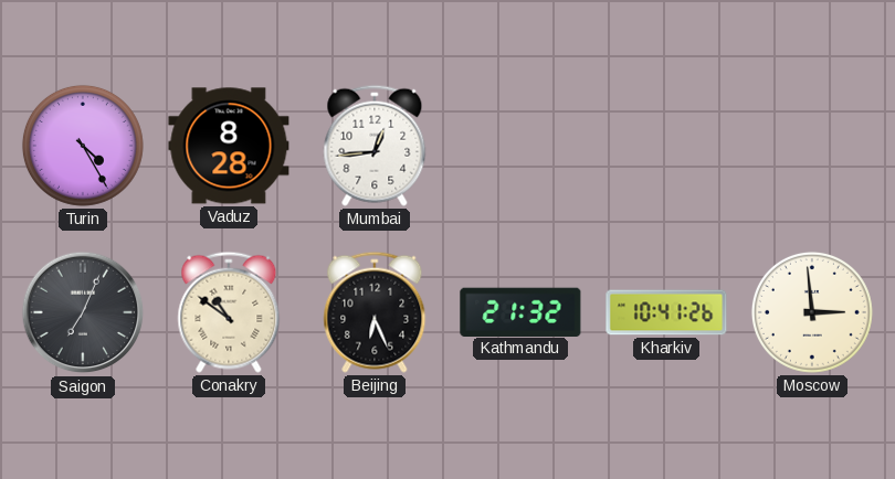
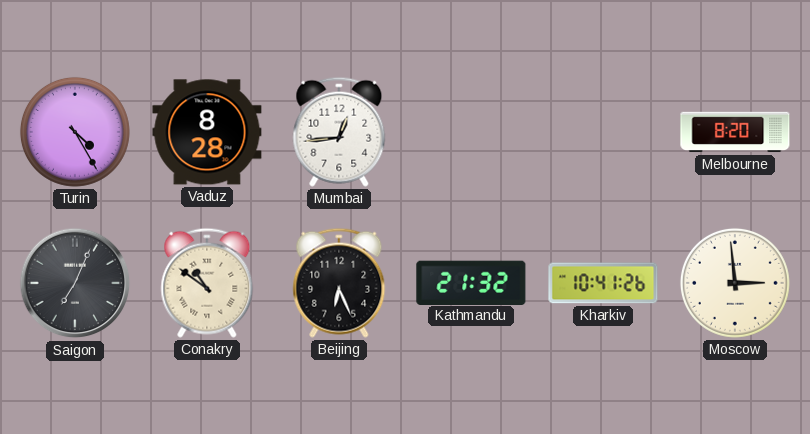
Melbourne: none -> 8:20
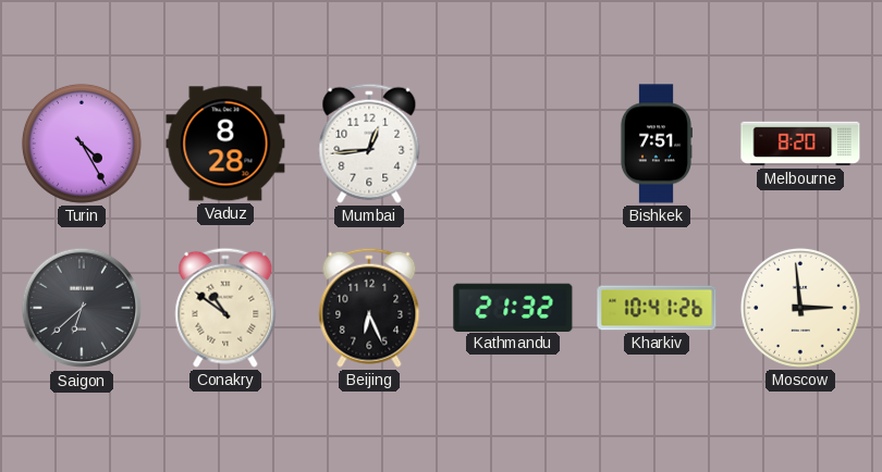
Bishkek: none -> 7:51
Saigon: 7:04 -> 6:38
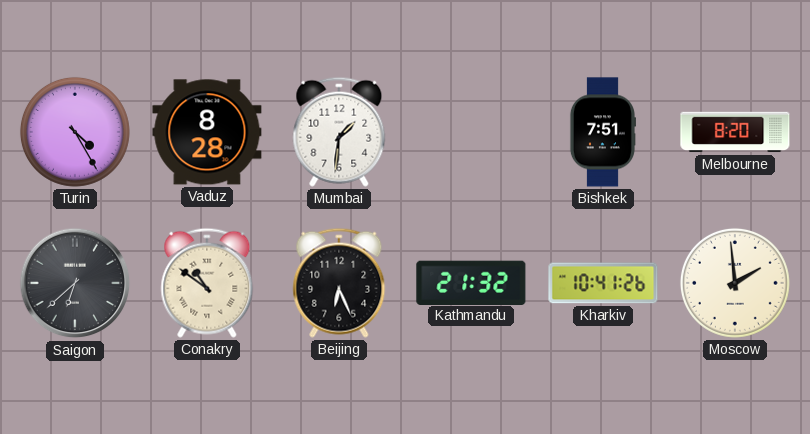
Mumbai: 12:44 -> 1:31
Moscow: 2:59 -> 1:59
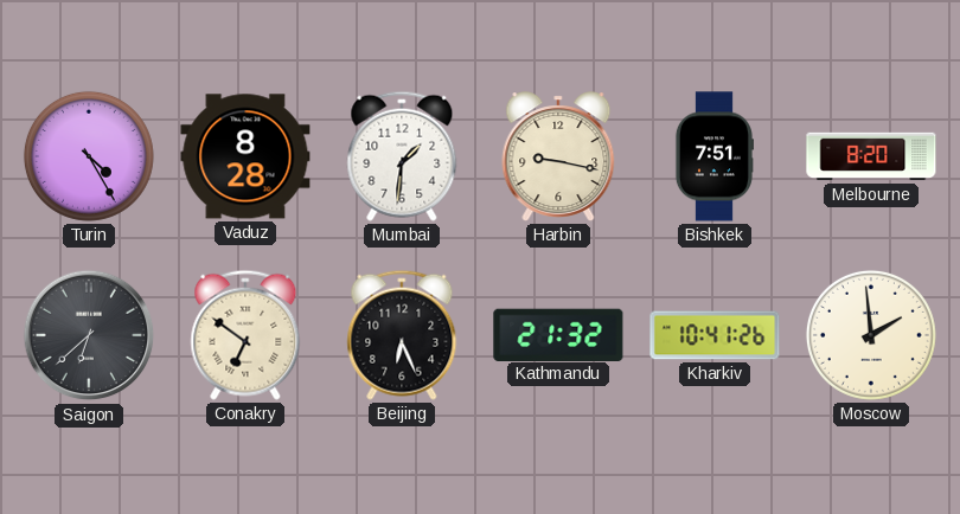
Harbin: none -> 9:17
Conakry: 10:51 -> 6:51
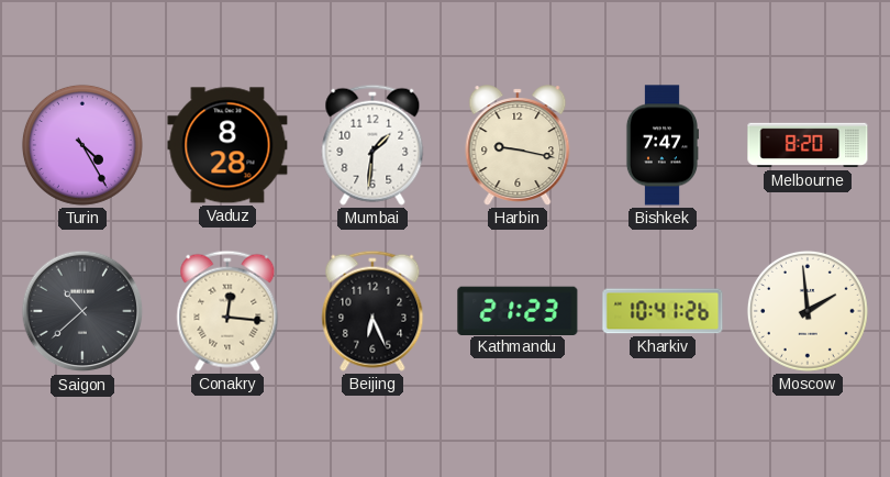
Bishkek: 7:51 -> 7:47
Saigon: 6:38 -> 10:38
Conakry: 6:51 -> 12:16
Kathmandu: 21:32 -> 21:23
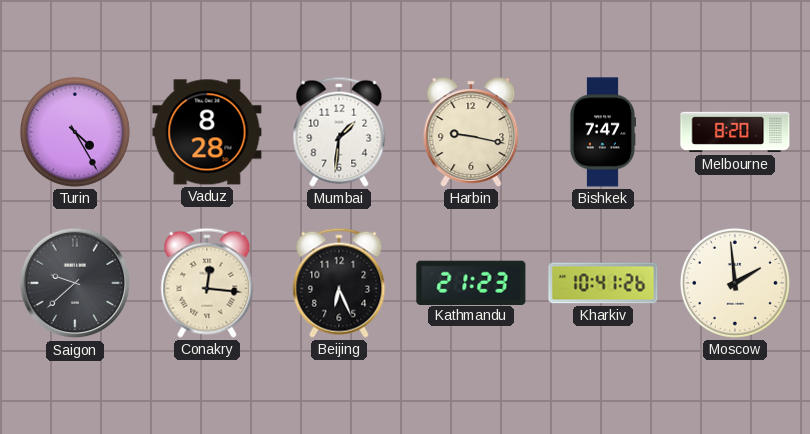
Saigon: 10:38 -> 9:38
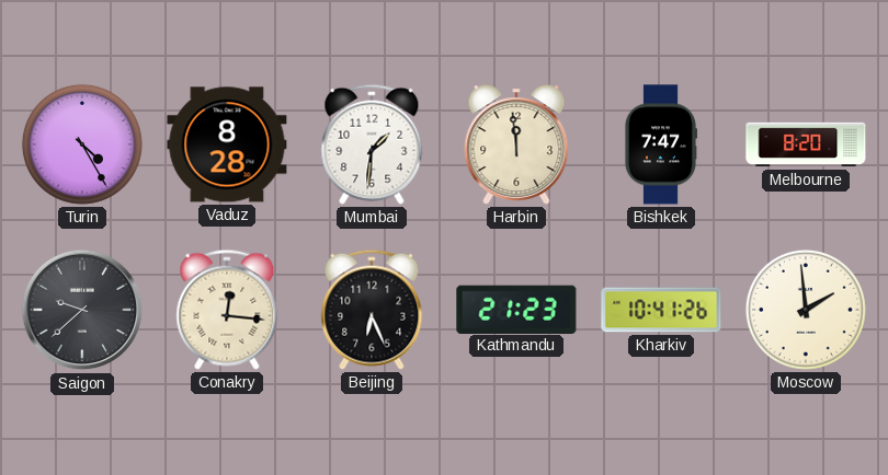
Harbin: 9:17 -> 11:59
